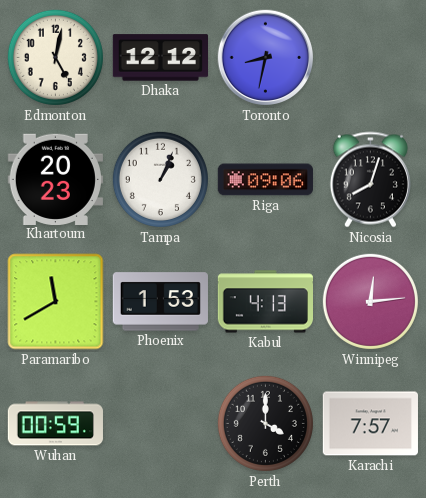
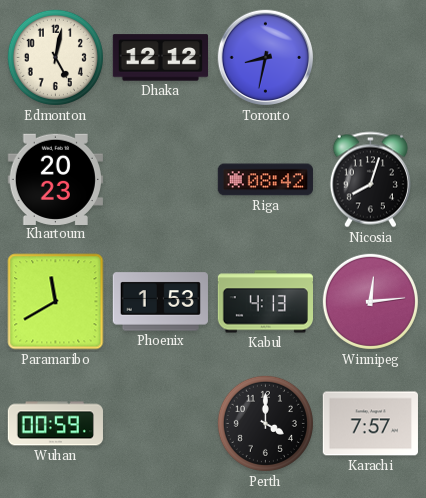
Tampa: 1:04 -> none
Riga: 09:06 -> 08:42
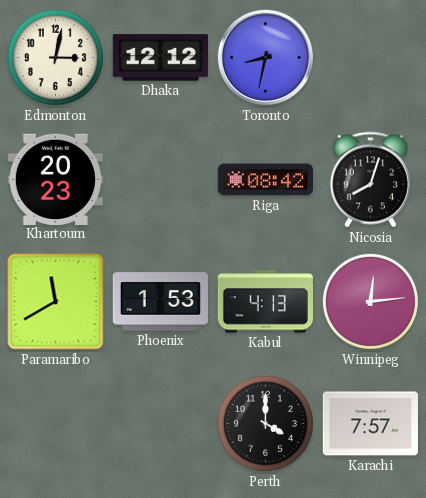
Edmonton: 5:02 -> 3:02
Wuhan: 00:59 -> none
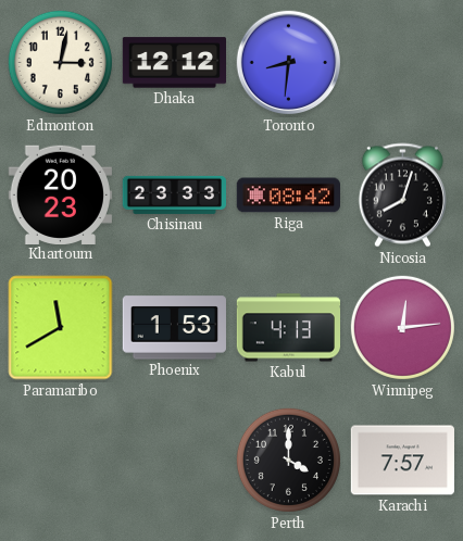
Toronto: 8:32 -> 8:31
Chisinau: none -> 23:33
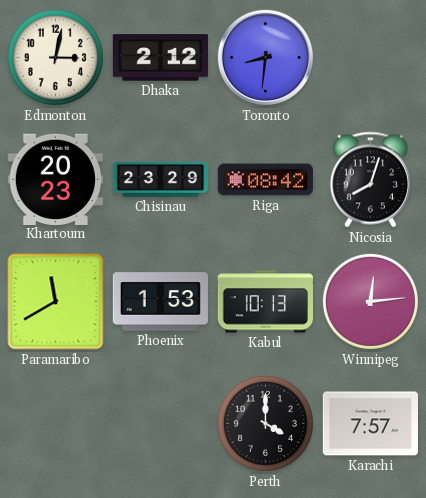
Dhaka: 12:12 -> 2:12
Chisinau: 23:33 -> 23:29
Kabul: 4:13 -> 10:13
